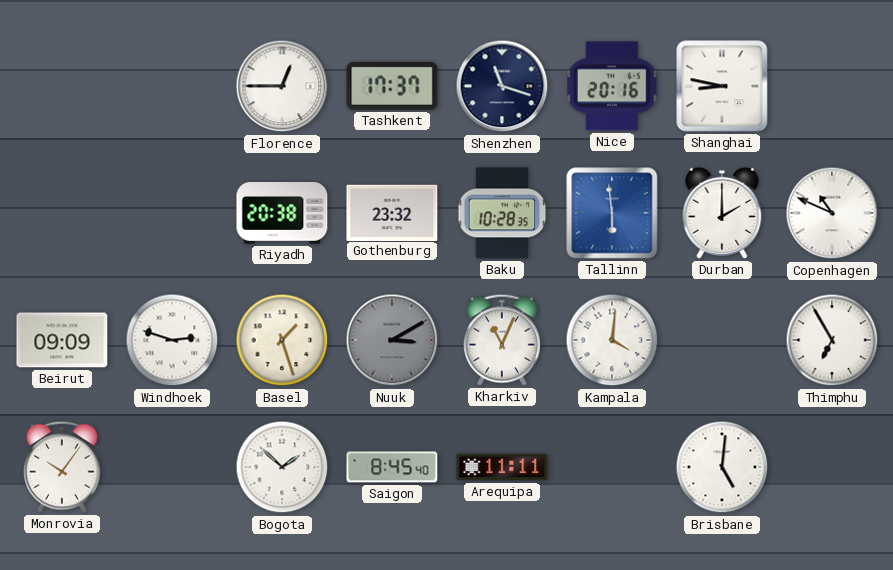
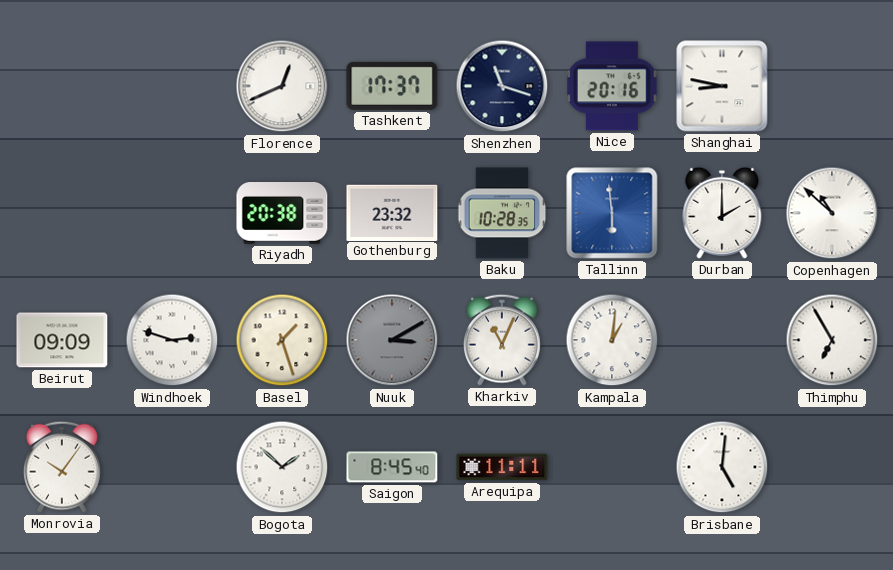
Florence: 12:45 -> 12:41
Copenhagen: 10:49 -> 10:52
Kampala: 4:01 -> 1:01
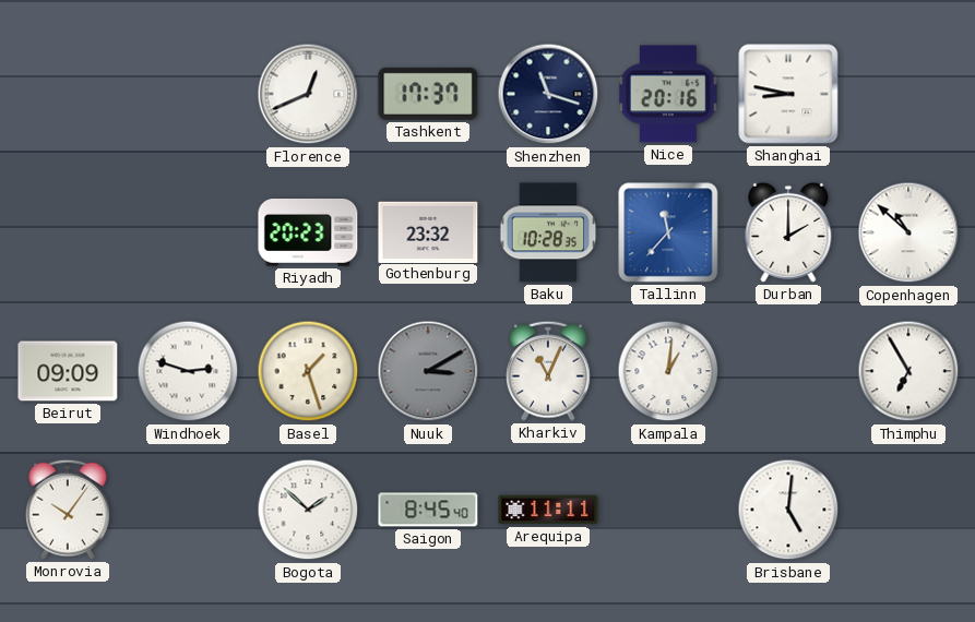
Riyadh: 20:38 -> 20:23
Tallinn: 5:59 -> 11:37
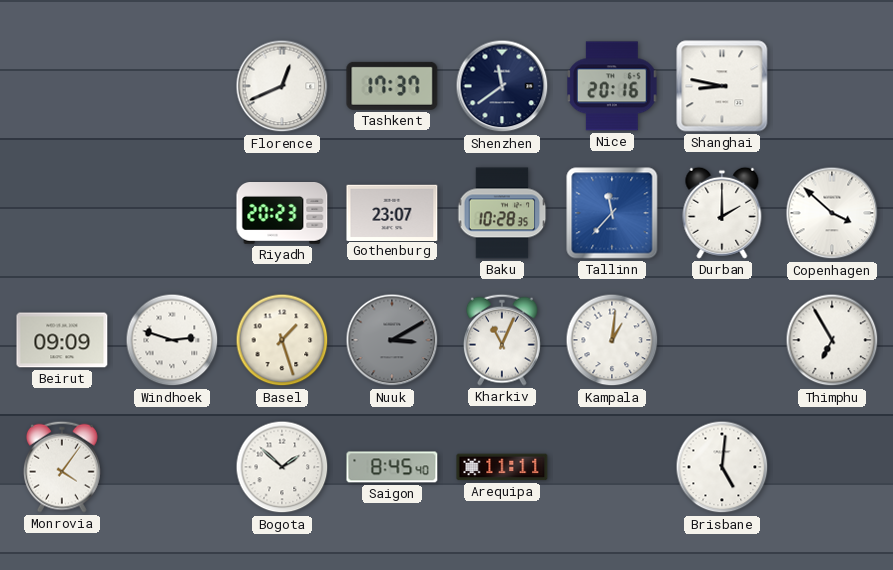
Shenzhen: 11:18 -> 11:39
Gothenburg: 23:32 -> 23:07
Copenhagen: 10:52 -> 3:52
Monrovia: 10:06 -> 4:06
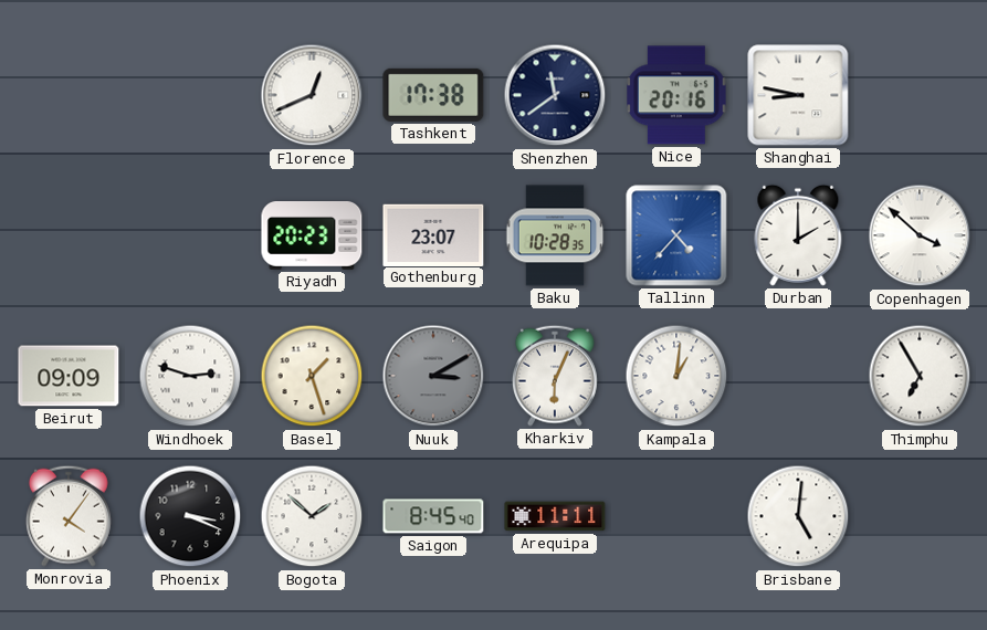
Tashkent: 17:37 -> 17:38
Tallinn: 11:37 -> 4:37
Kharkiv: 11:04 -> 6:04
Phoenix: none -> 3:19
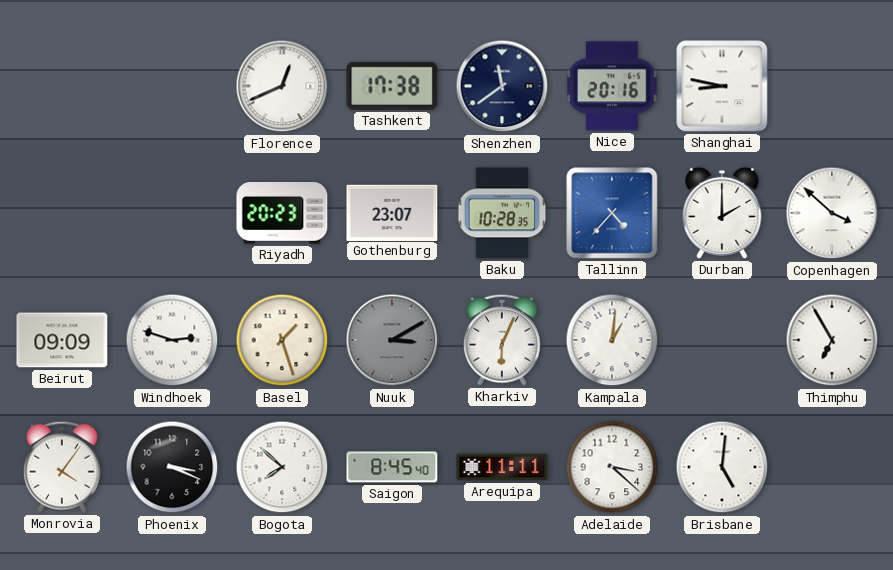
Bogota: 1:52 -> 7:52
Adelaide: none -> 3:22
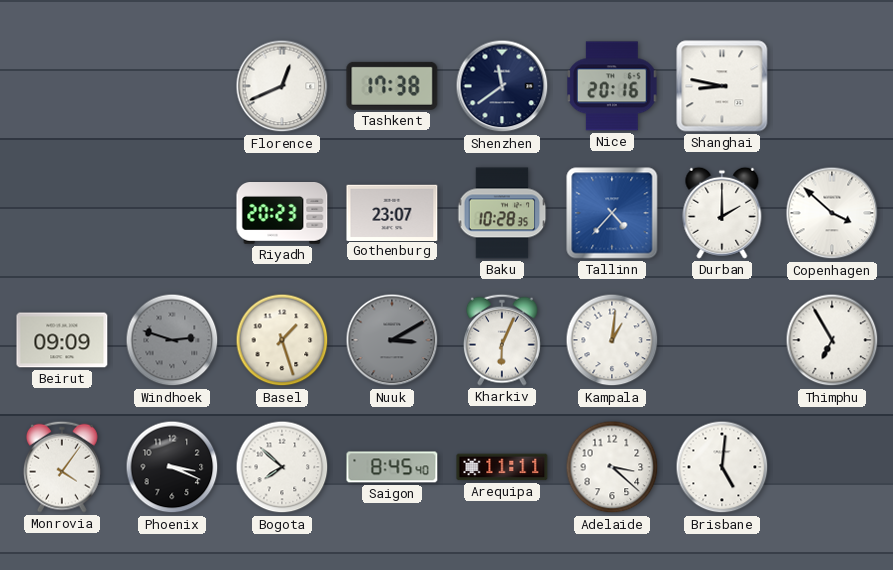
Windhoek dial: white -> grey
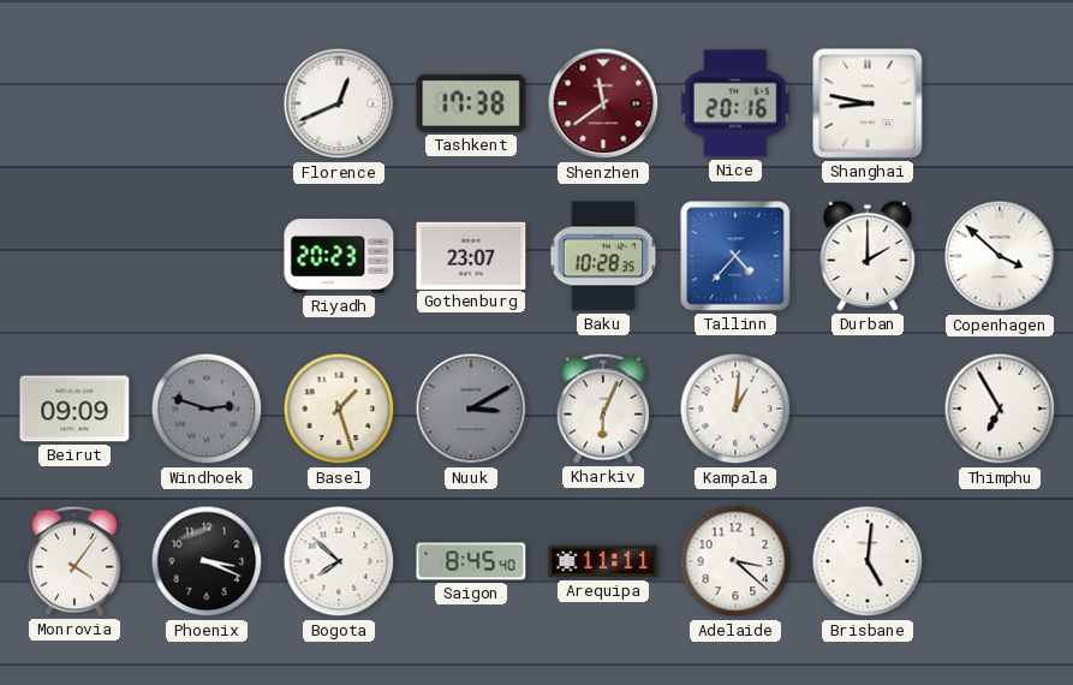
Shenzhen dial: navy -> burgundy
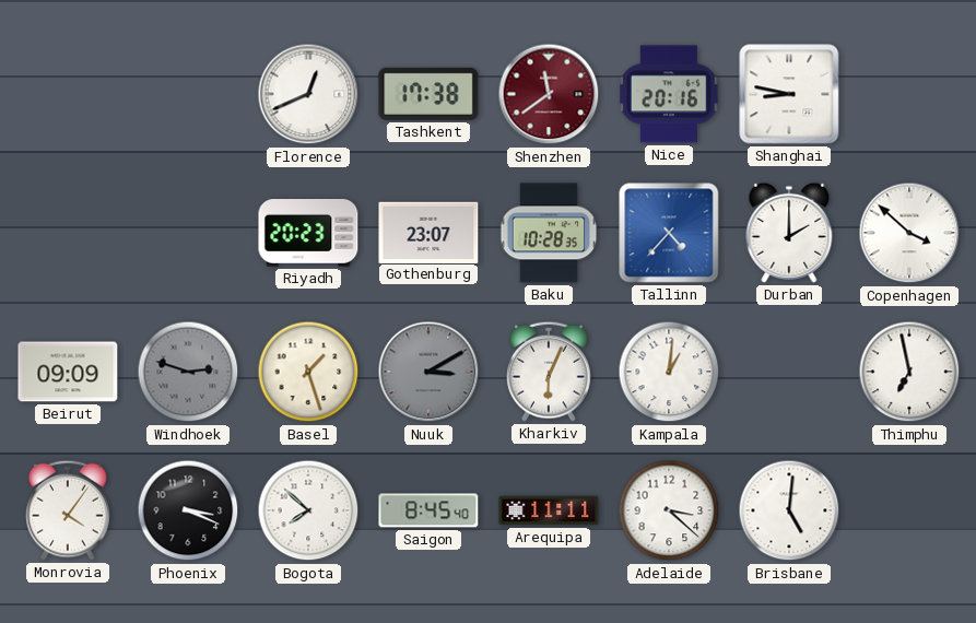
Thimphu: 6:55 -> 6:58
